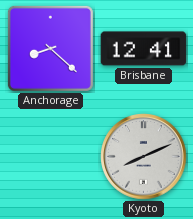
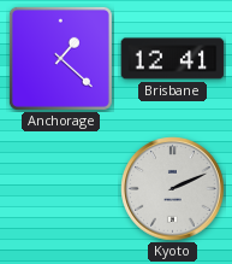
Anchorage: 8:22 -> 1:22
Kyoto: 8:11 -> 2:11
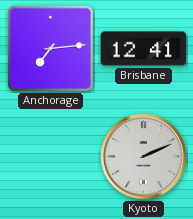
Anchorage: 1:22 -> 7:14
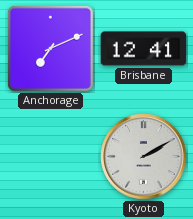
Anchorage: 7:14 -> 7:11
Kyoto: 2:11 -> 2:10
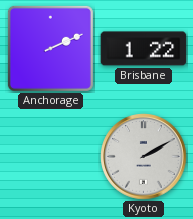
Anchorage: 7:11 -> 2:11
Brisbane: 12:41 -> 1:22
